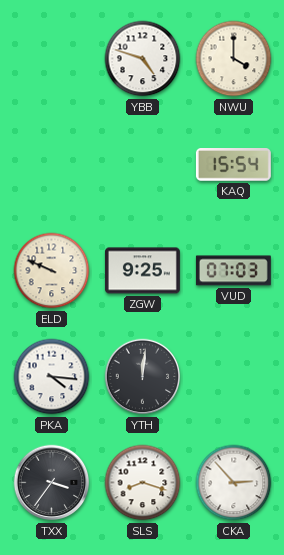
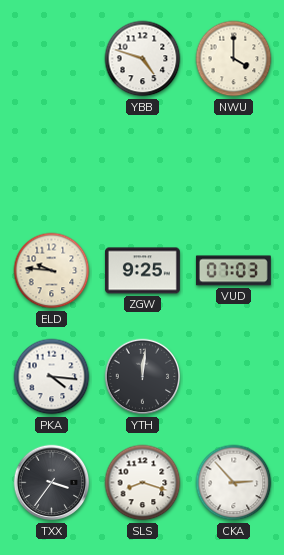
KAQ: 15:54 -> none
ELD: 9:49 -> 9:46
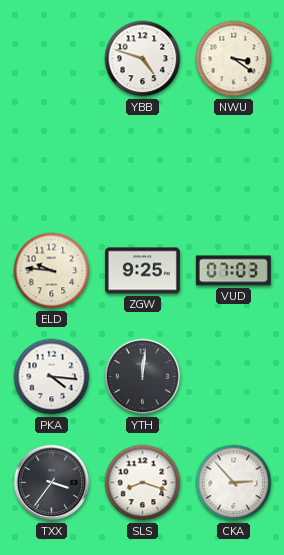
NWU: 4:00 -> 3:21
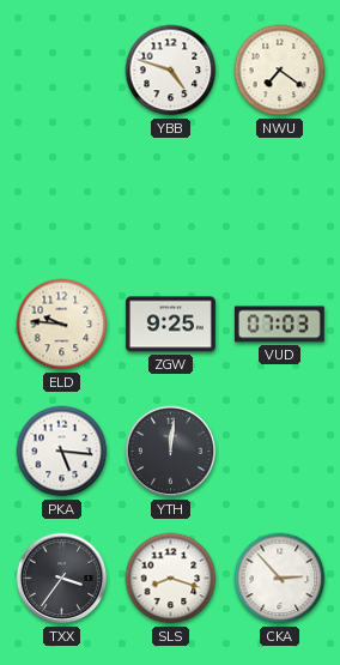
NWU: 3:21 -> 7:21
PKA: 4:16 -> 5:16
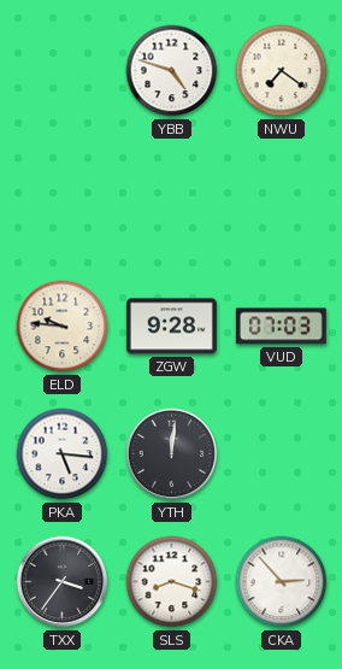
ZGW: 9:25 -> 9:28
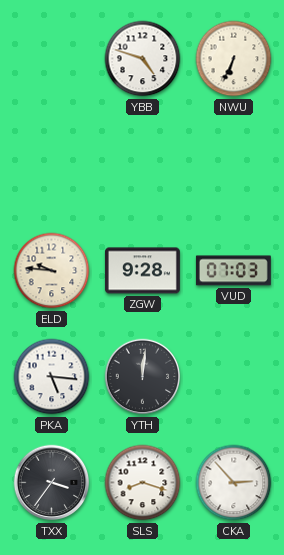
NWU: 7:21 -> 6:34
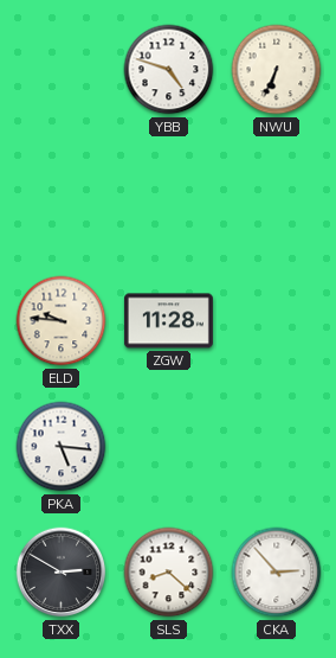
ZGW: 9:28 -> 11:28
VUD: 07:03 -> none
YTH: 12:01 -> none
TXX: 3:36 -> 2:50
SLS: 8:18 -> 8:22
